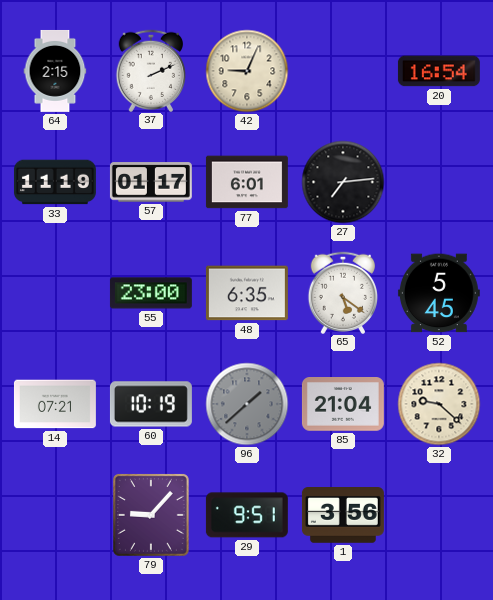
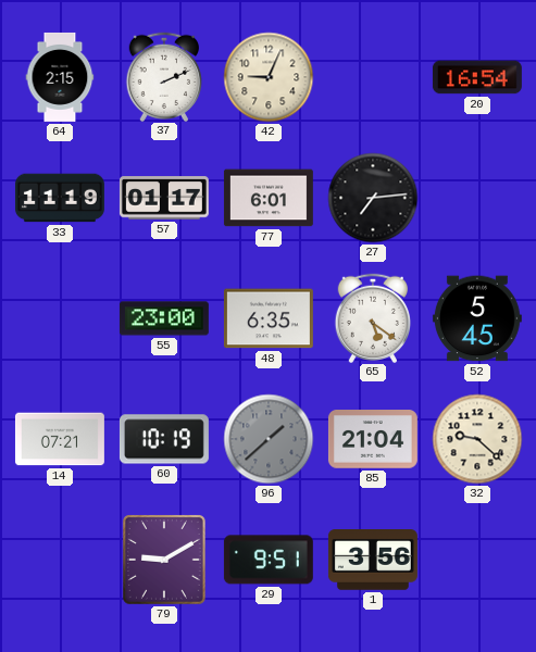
79: 9:07 -> 9:10
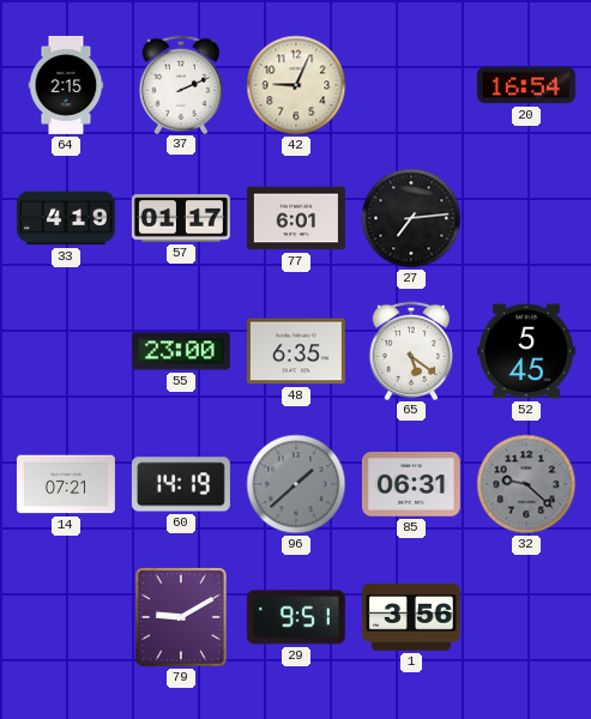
33: 11:19 -> 4:19
60: 10:19 -> 14:19
85: 21:04 -> 06:31
32 dial: cream -> grey
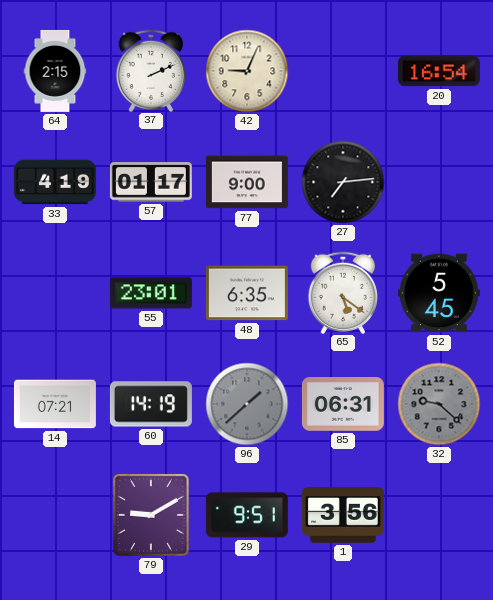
77: 6:01 -> 9:00
55: 23:00 -> 23:01
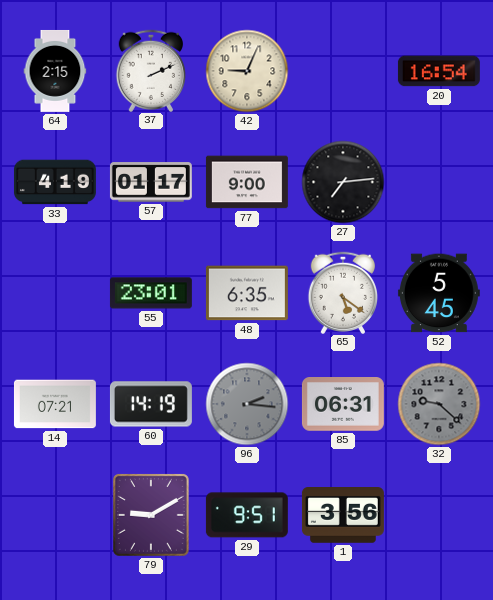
96: 1:38 -> 2:16
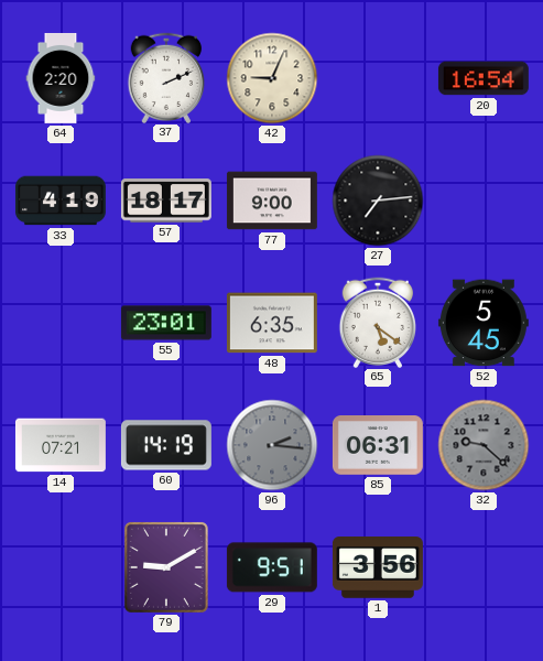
64: 2:15 -> 2:20
57: 01:17 -> 18:17
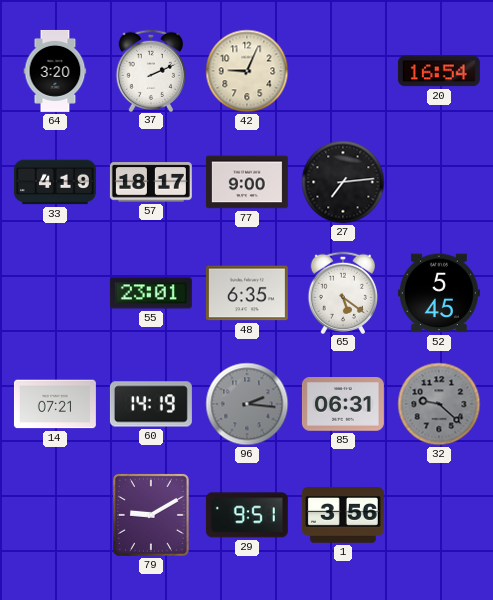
64: 2:20 -> 3:20
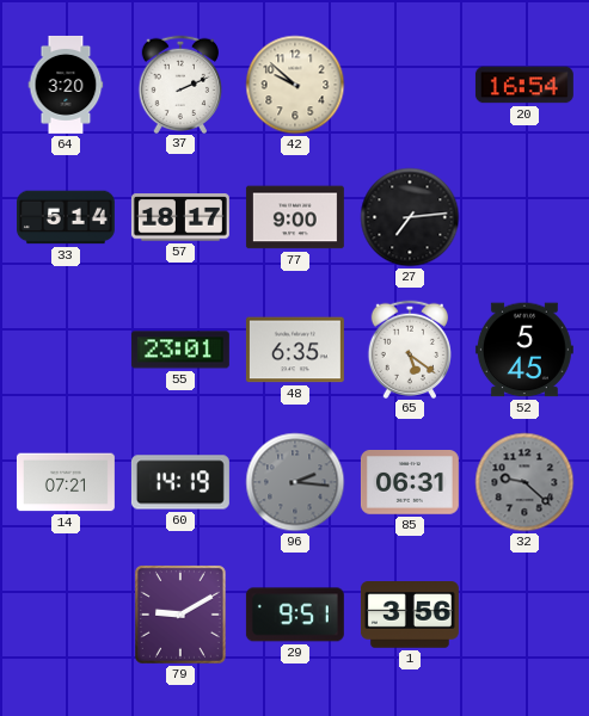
42: 9:04 -> 9:52
33: 4:19 -> 5:14
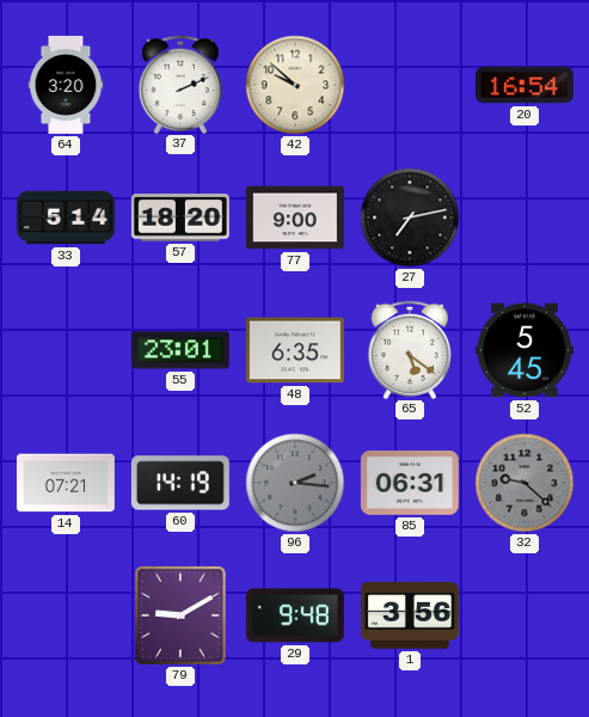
57: 18:17 -> 18:20
27: 7:14 -> 7:13
29: 9:51 -> 9:48
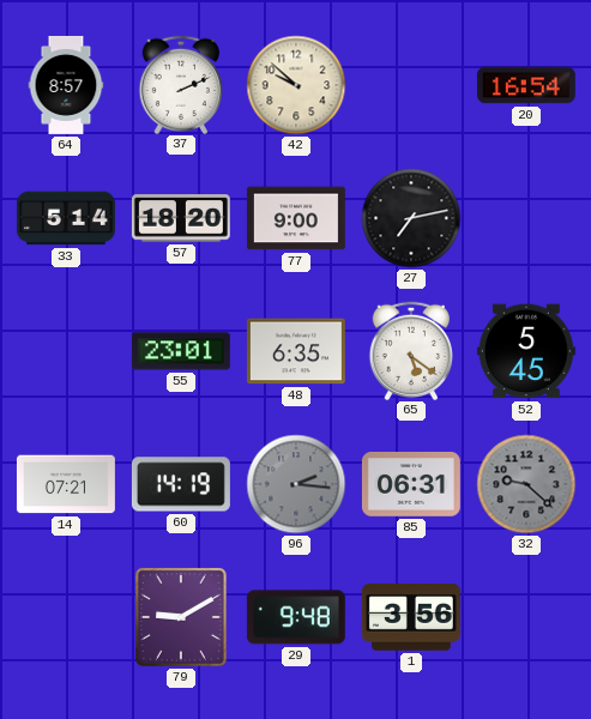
64: 3:20 -> 8:57
